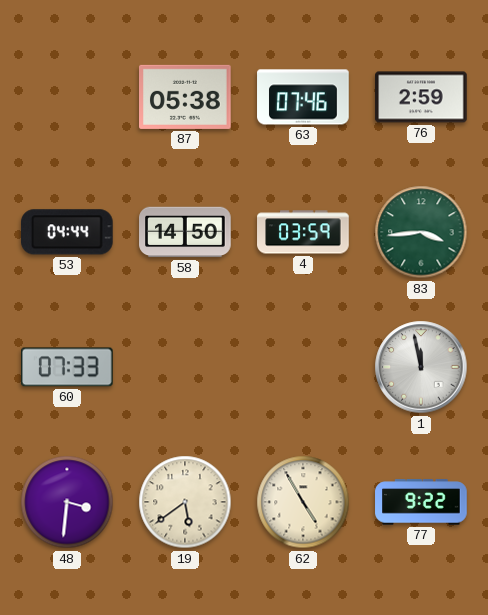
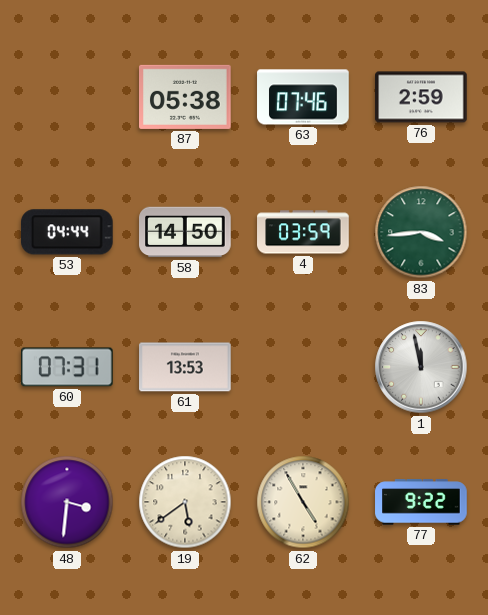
60: 07:33 -> 07:31
61: none -> 13:53
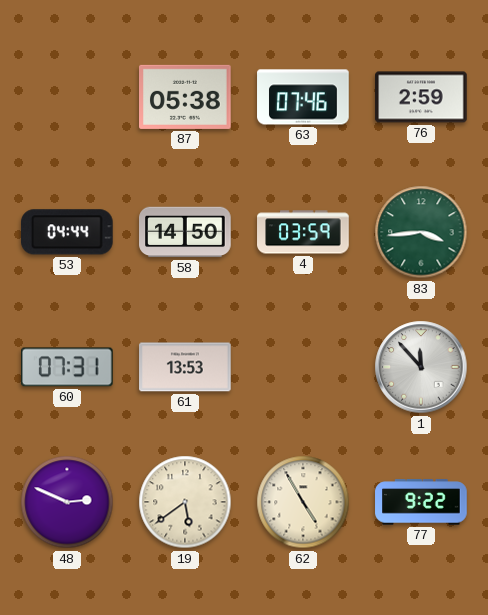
1: 11:58 -> 11:53
48: 3:31 -> 2:49
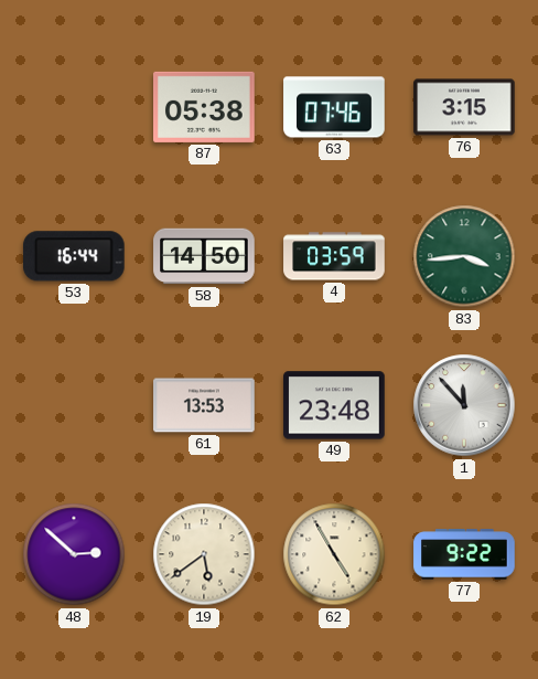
76: 2:59 -> 3:15
53: 04:44 -> 16:44
60: 07:31 -> none
49: none -> 23:48
48: 2:49 -> 2:52
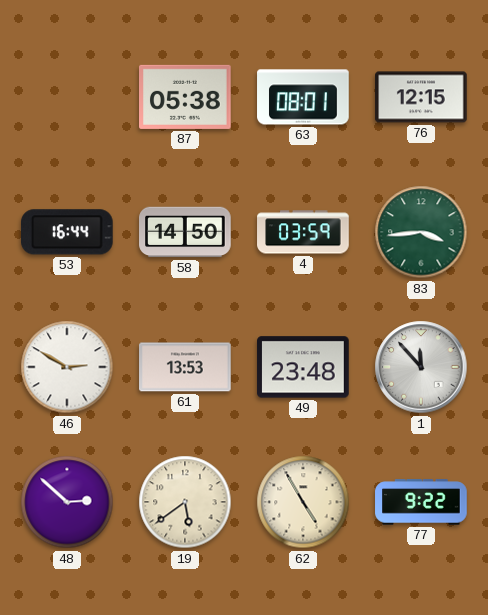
63: 07:46 -> 08:01
76: 3:15 -> 12:15
46: none -> 2:50
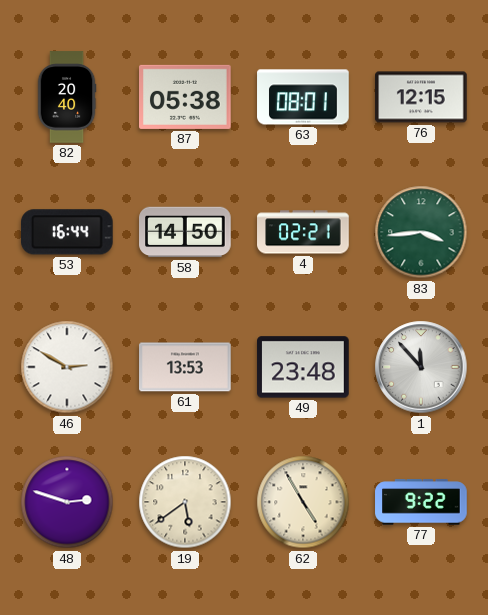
82: none -> 20:40
4: 03:59 -> 02:21
48: 2:52 -> 2:48
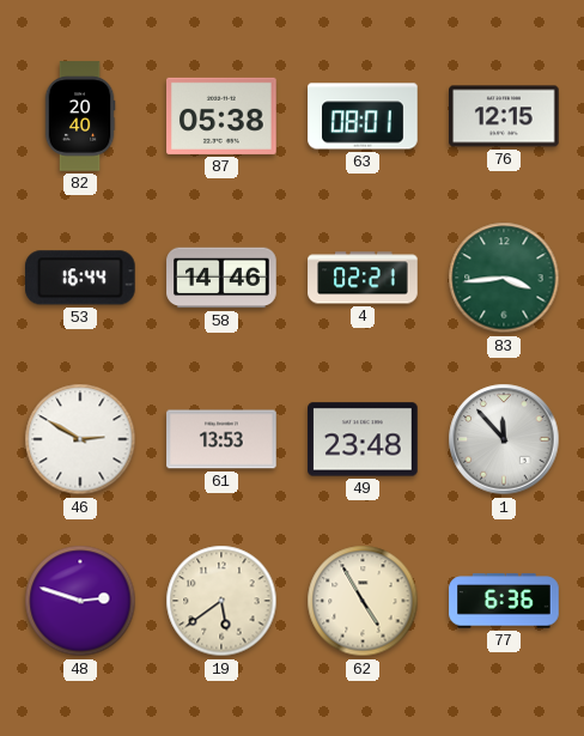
58: 14:50 -> 14:46
77: 9:22 -> 6:36
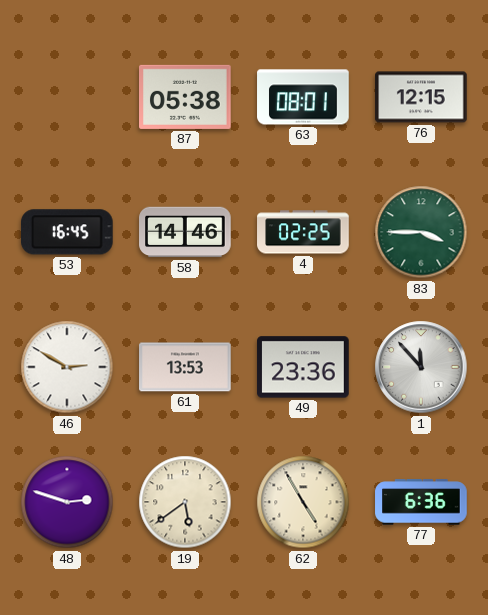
82: 20:40 -> none
53: 16:44 -> 16:45
4: 02:21 -> 02:25
83: 3:44 -> 3:45
49: 23:48 -> 23:36
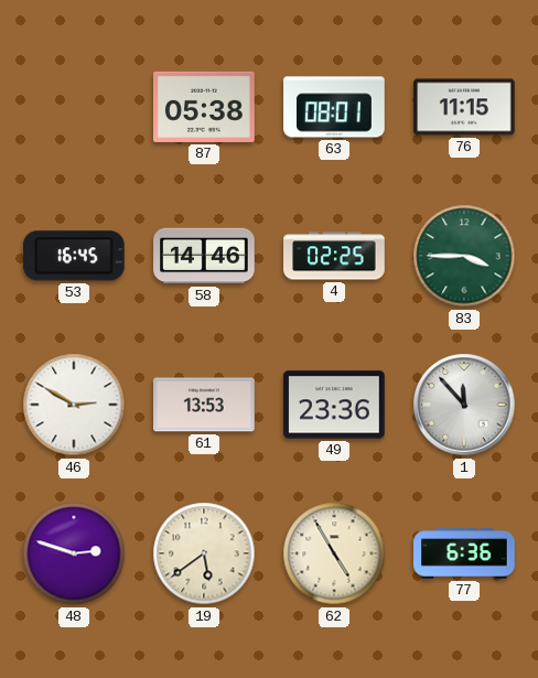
76: 12:15 -> 11:15
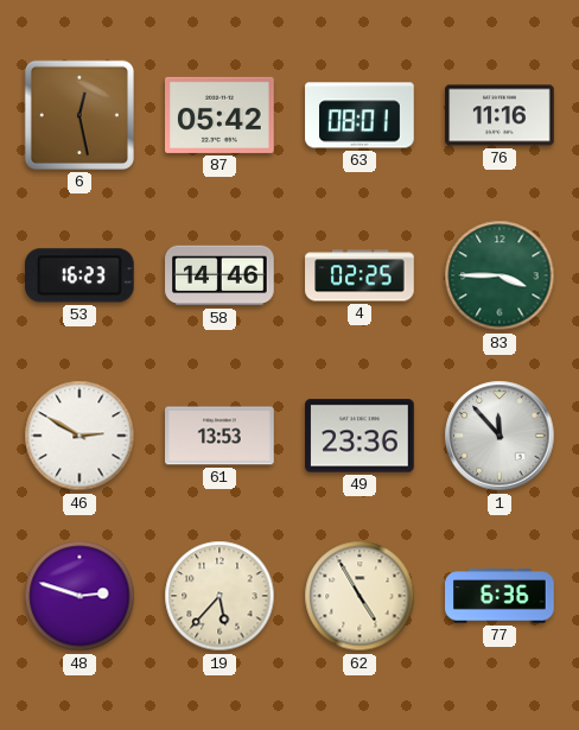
6: none -> 12:28
87: 05:38 -> 05:42
76: 11:15 -> 11:16
53: 16:45 -> 16:23
19: 5:39 -> 5:37
